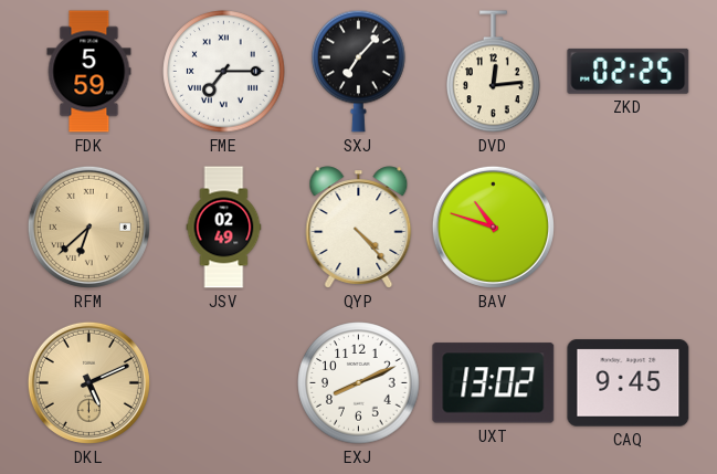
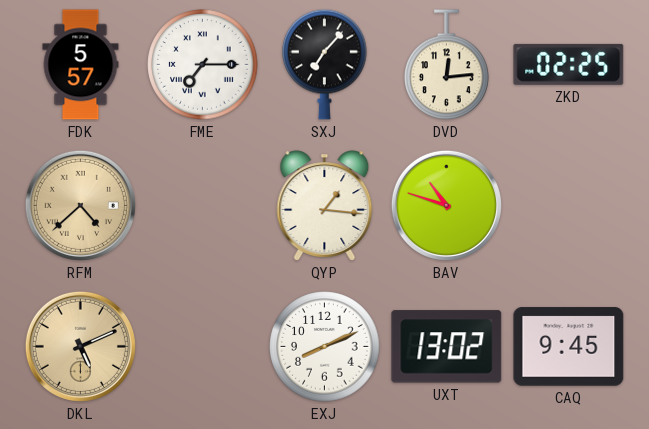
FDK: 5:59 -> 5:57
RFM: 6:38 -> 4:38
JSV: 02:49 -> none
QYP: 4:23 -> 1:16
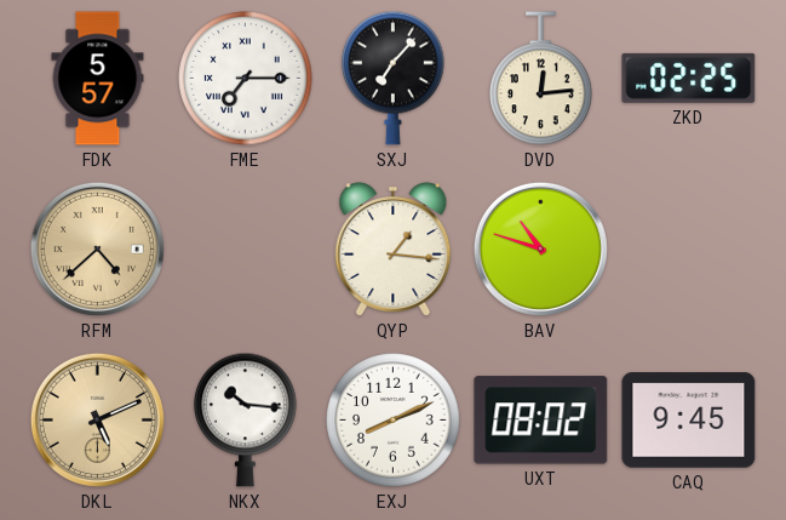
NKX: none -> 10:16
UXT: 13:02 -> 08:02
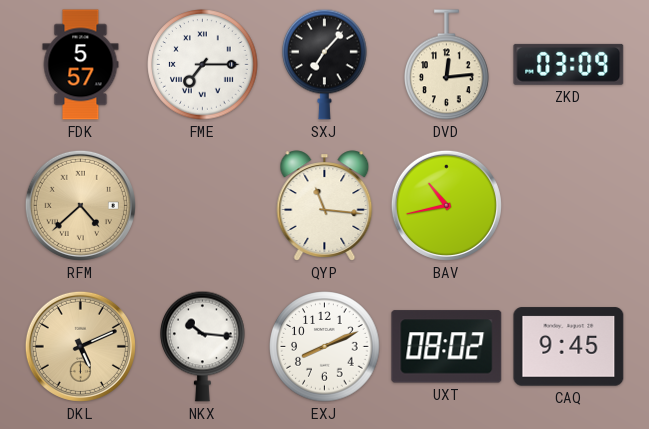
ZKD: 02:25 -> 03:09
QYP: 1:16 -> 11:16
BAV: 10:48 -> 10:43
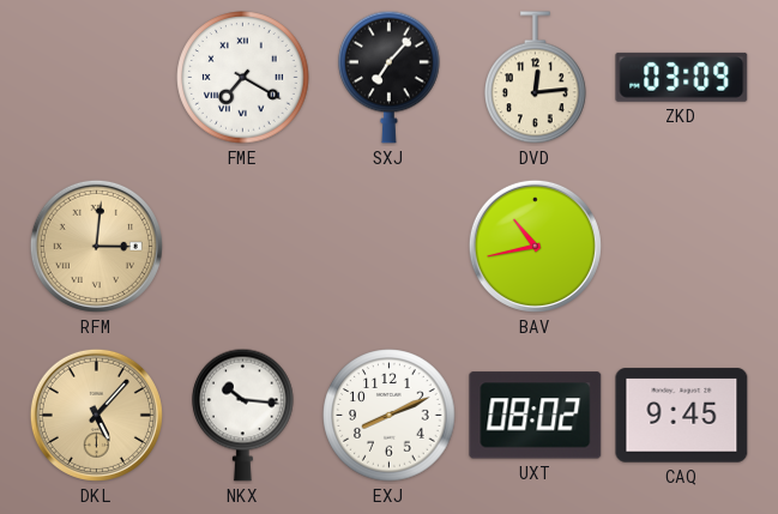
FDK: 5:57 -> none
FME: 7:15 -> 7:20
RFM: 4:38 -> 3:01
QYP: 11:16 -> none
DKL: 5:11 -> 5:07
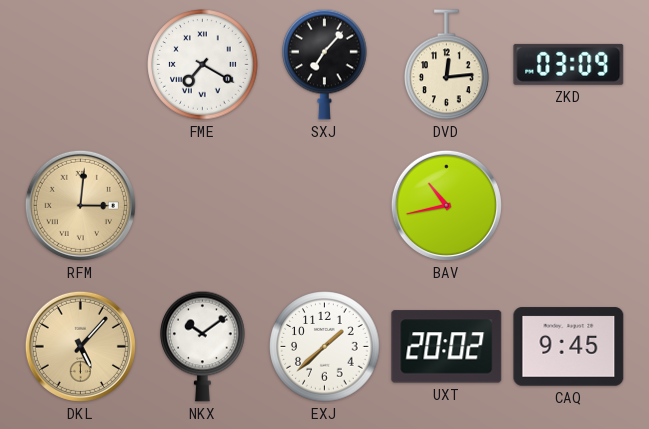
NKX: 10:16 -> 10:09
EXJ: 8:11 -> 1:38
UXT: 08:02 -> 20:02
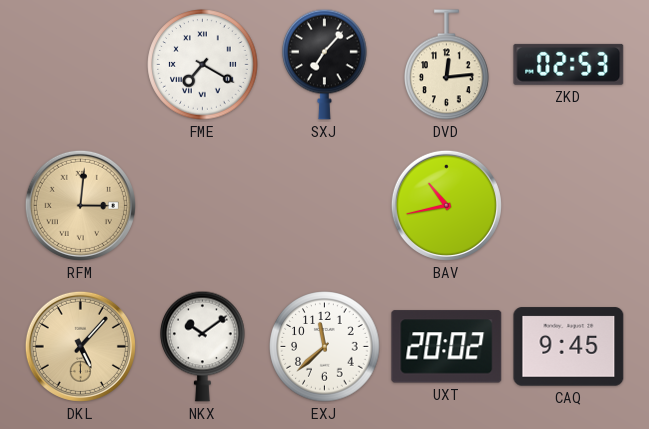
ZKD: 03:09 -> 02:53
EXJ: 1:38 -> 11:38
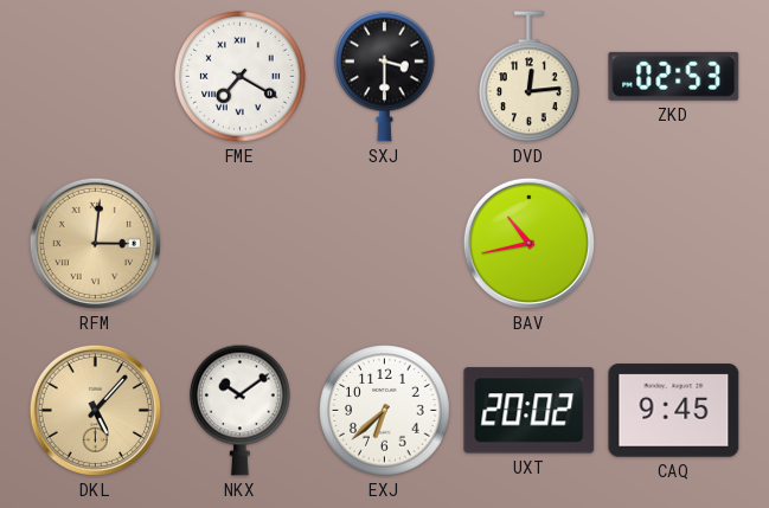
SXJ: 7:07 -> 3:30
EXJ: 11:38 -> 6:38
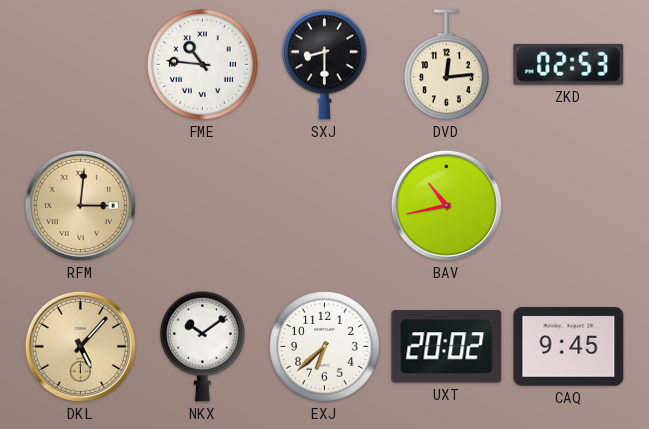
FME: 7:20 -> 10:46
SXJ: 3:30 -> 8:30
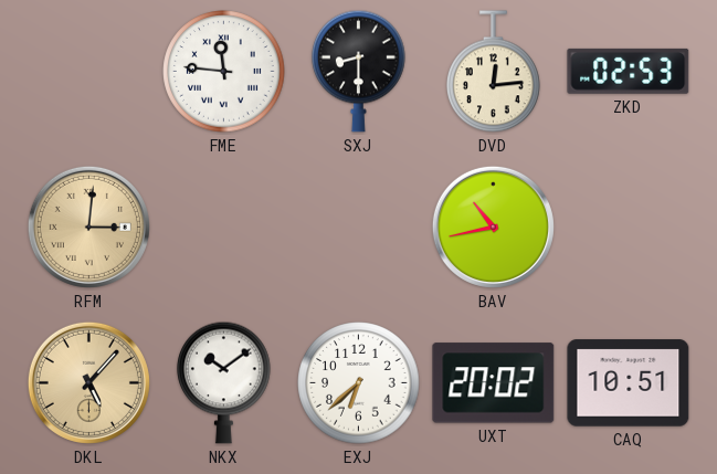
FME: 10:46 -> 11:46
CAQ: 9:45 -> 10:51
